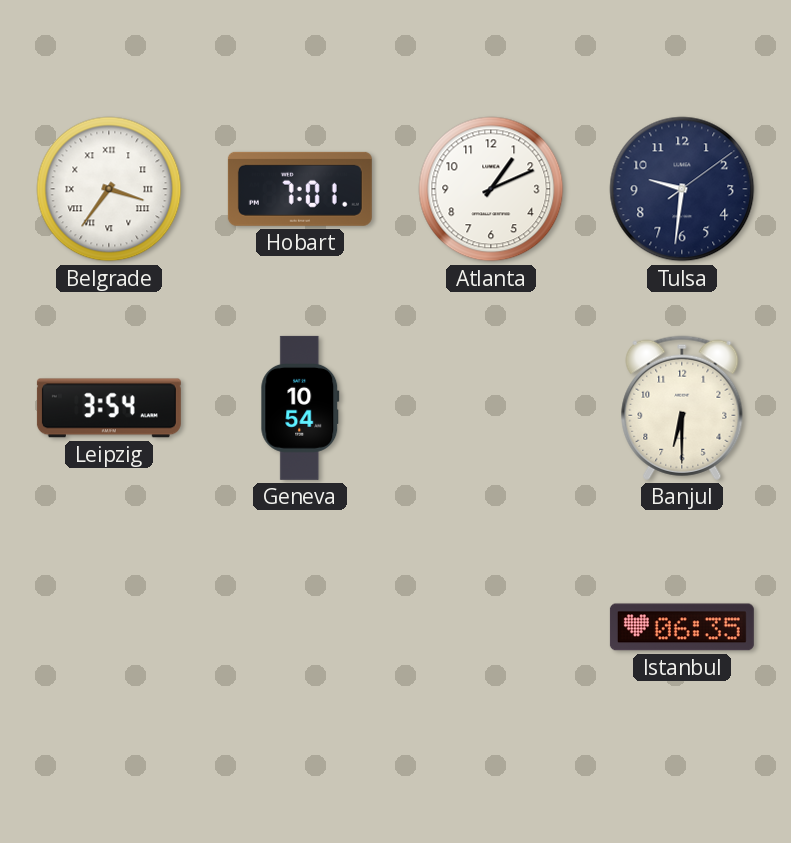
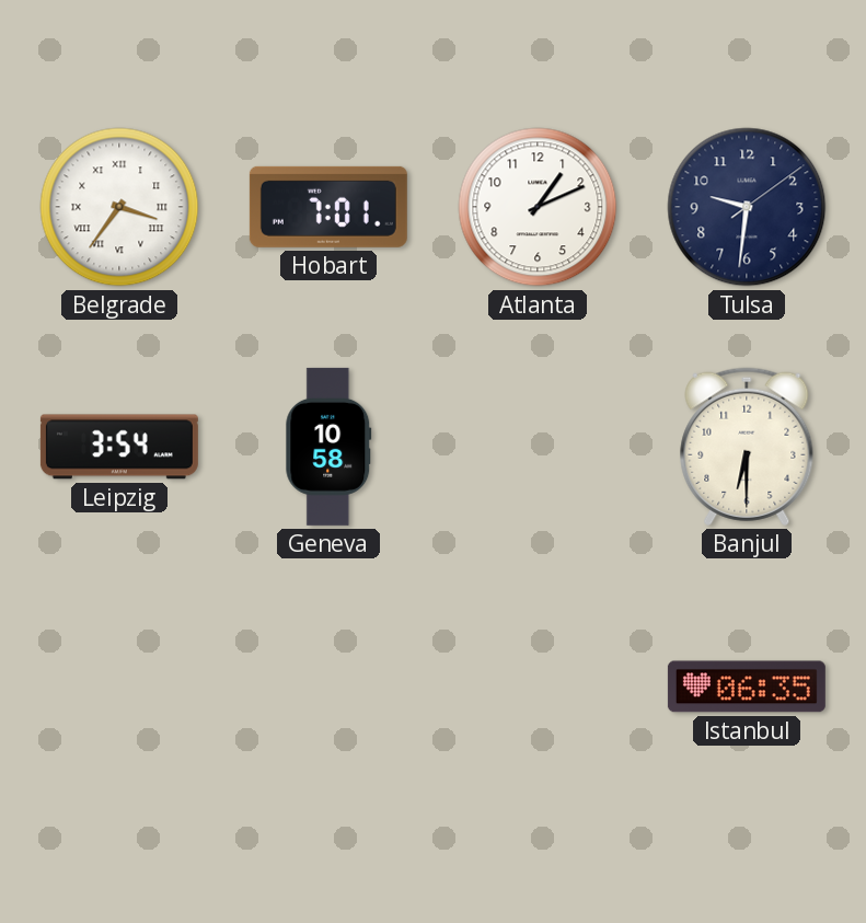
Geneva: 10:54 -> 10:58
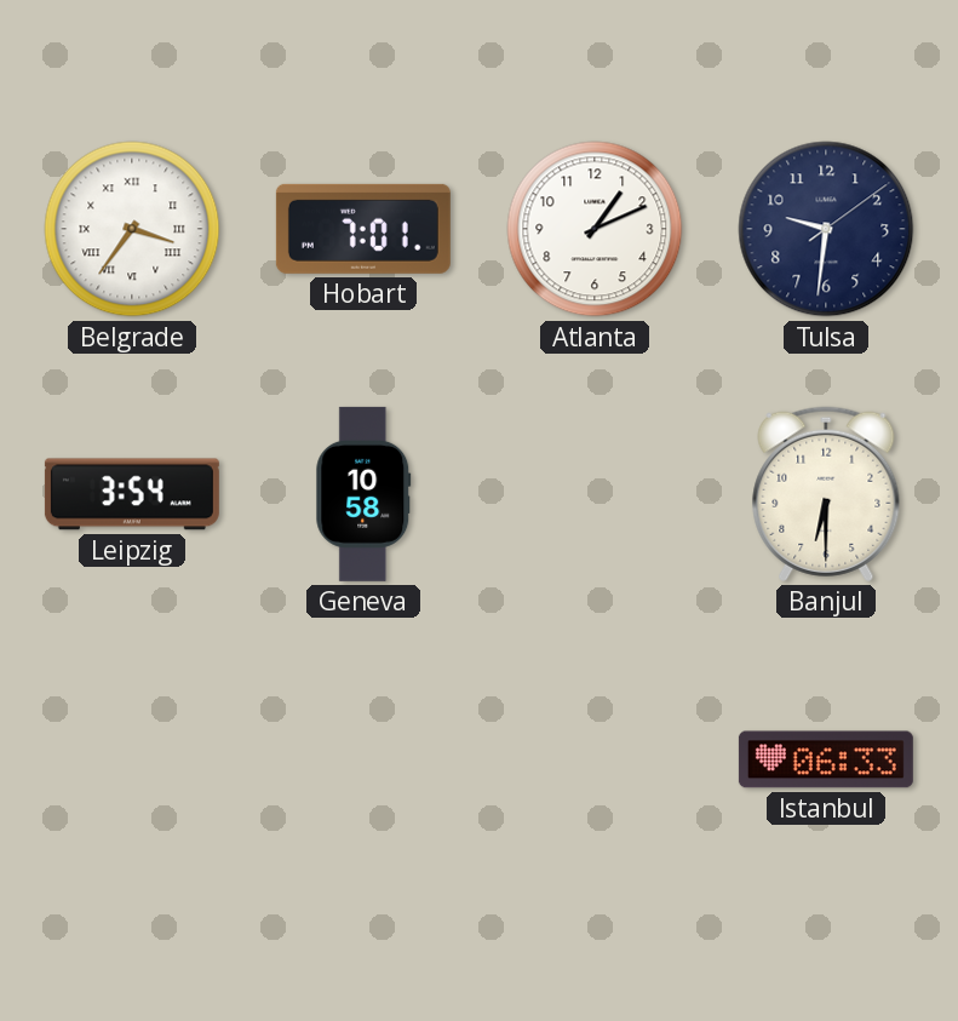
Istanbul: 06:35 -> 06:33
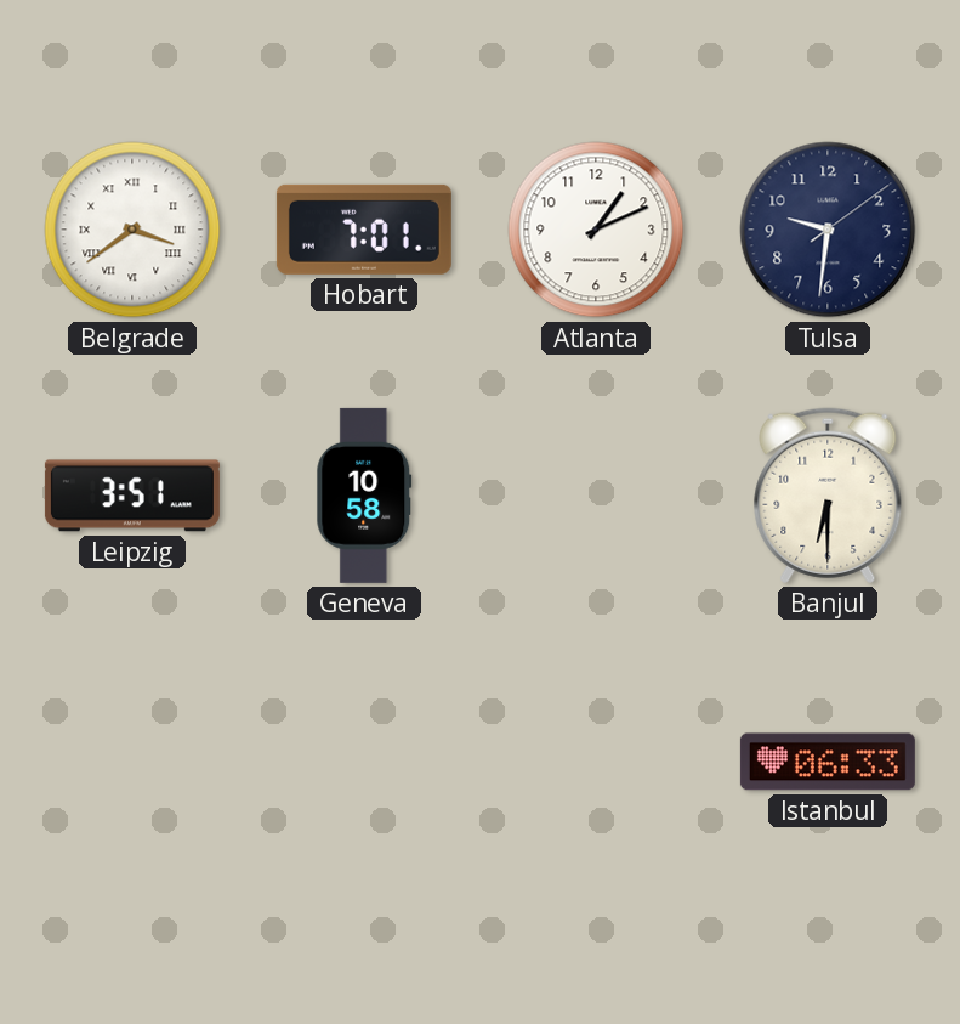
Belgrade: 3:36 -> 3:39
Leipzig: 3:54 -> 3:51
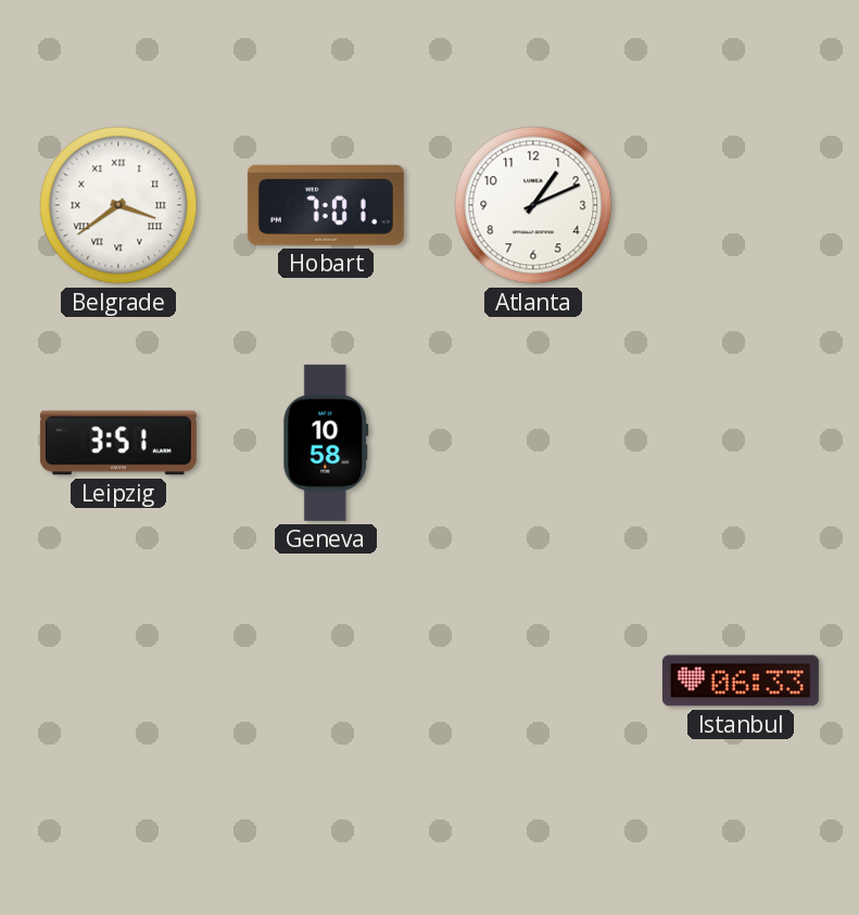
Tulsa: 9:31 -> none
Banjul: 6:30 -> none
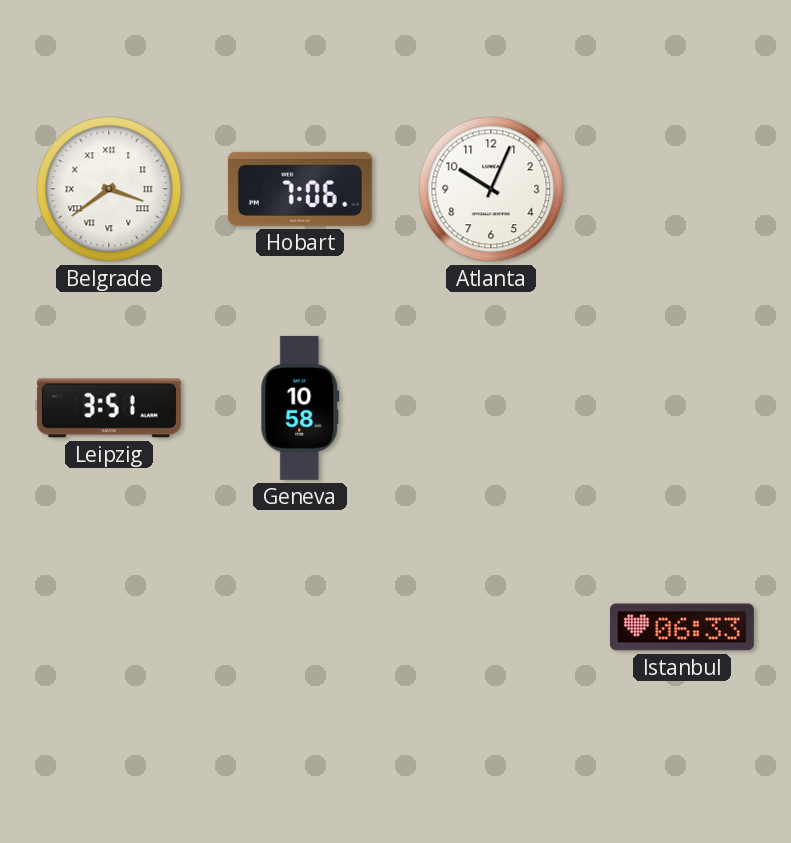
Hobart: 7:01 -> 7:06
Atlanta: 1:11 -> 10:04
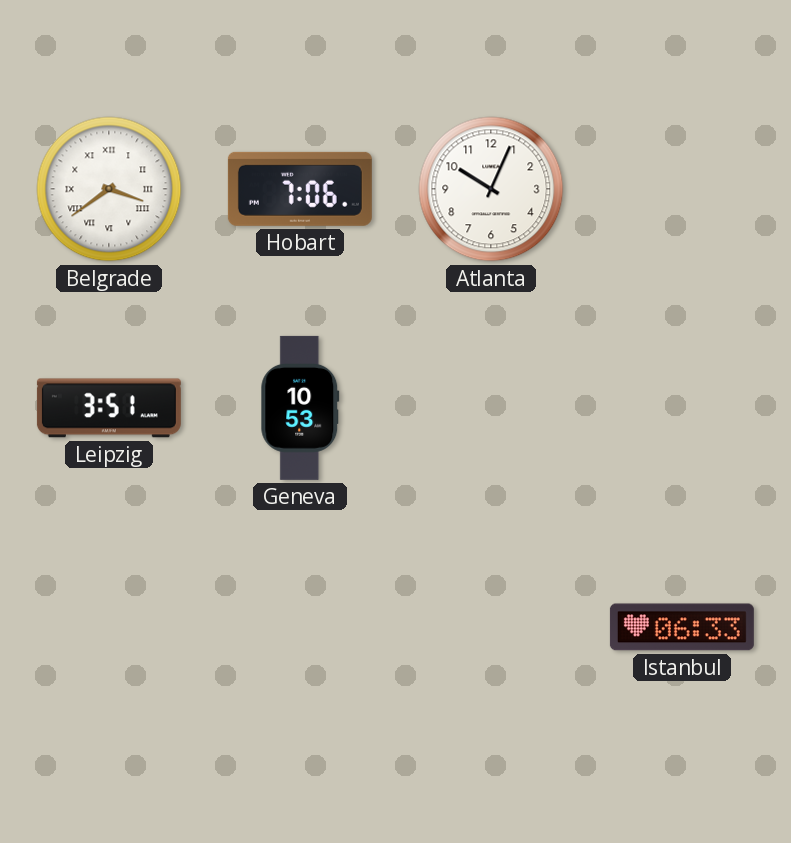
Geneva: 10:58 -> 10:53
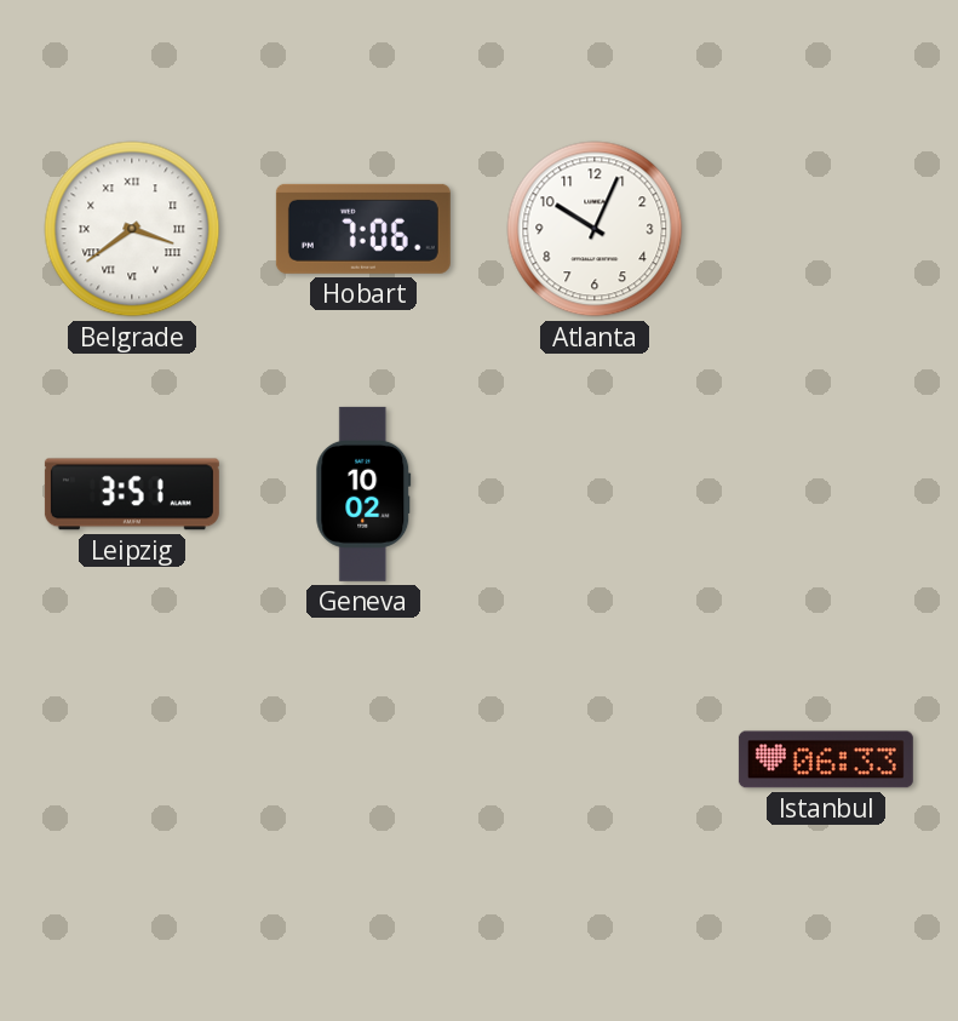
Geneva: 10:53 -> 10:02
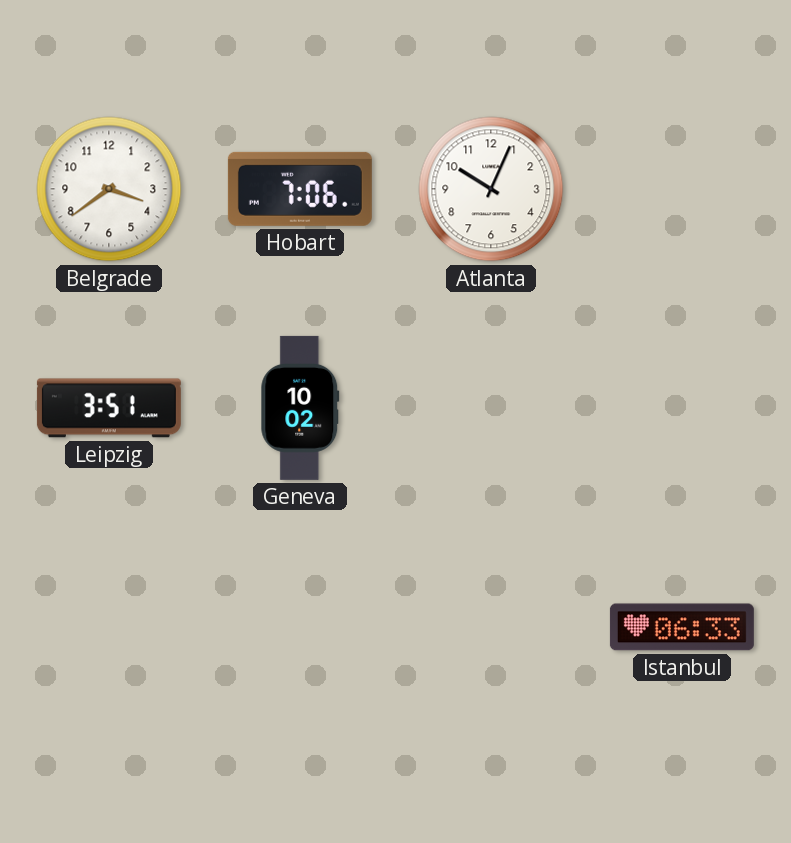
Belgrade numerals: Roman -> Arabic
